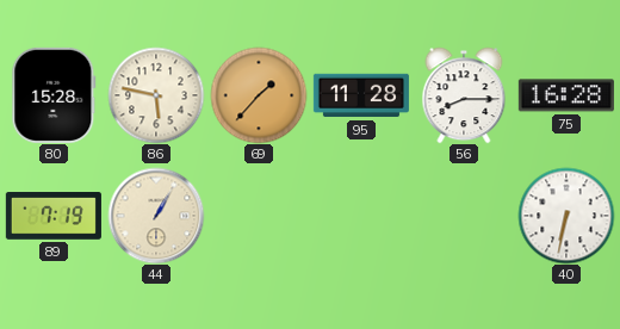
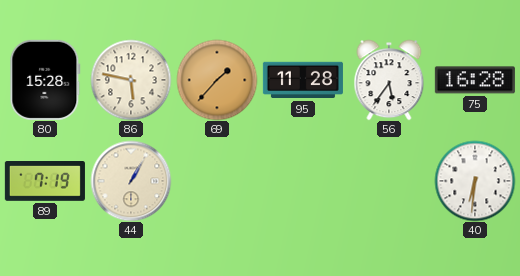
56: 8:15 -> 5:36
40: 6:32 -> 6:31
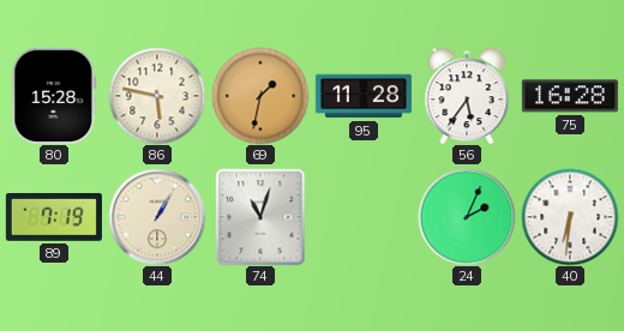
69: 1:37 -> 1:32
74: none -> 11:03
24: none -> 2:04
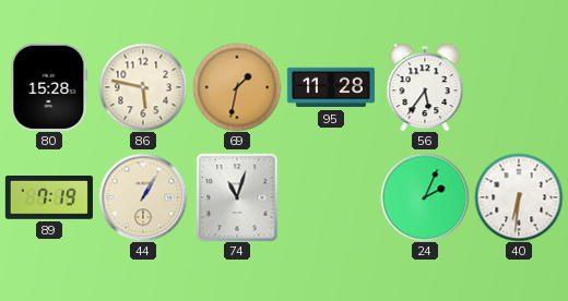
75: 16:28 -> none
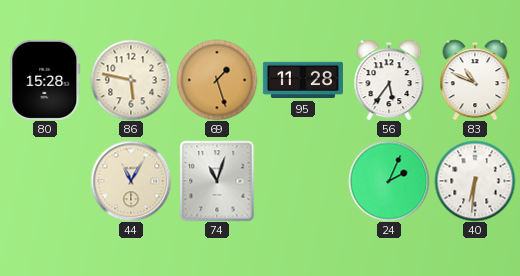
69: 1:32 -> 1:27
83: none -> 10:49
89: 7:19 -> none
44: 1:05 -> 11:05
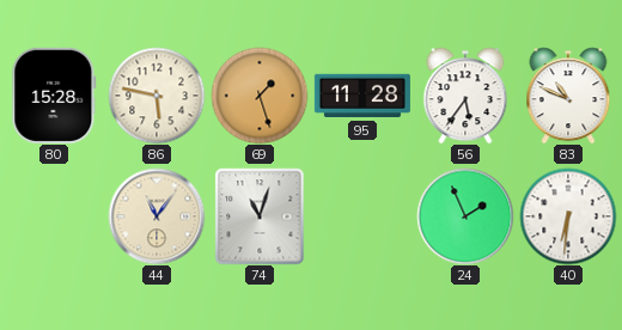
44: 11:05 -> 11:06
24: 2:04 -> 1:56
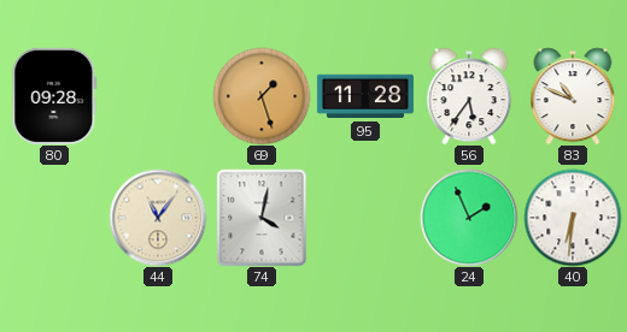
80: 15:28 -> 09:28
86: 5:47 -> none
74: 11:03 -> 4:02
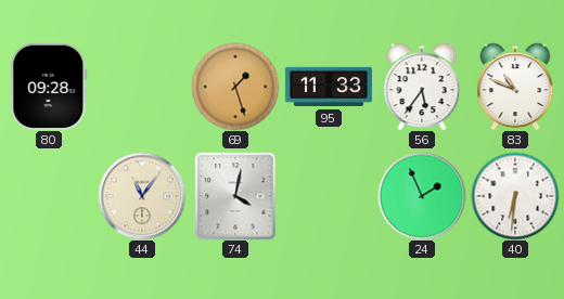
95: 11:28 -> 11:33
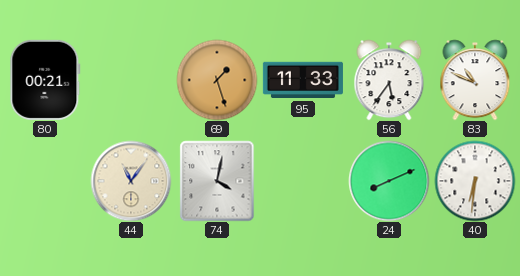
80: 09:28 -> 00:21
24: 1:56 -> 8:11
